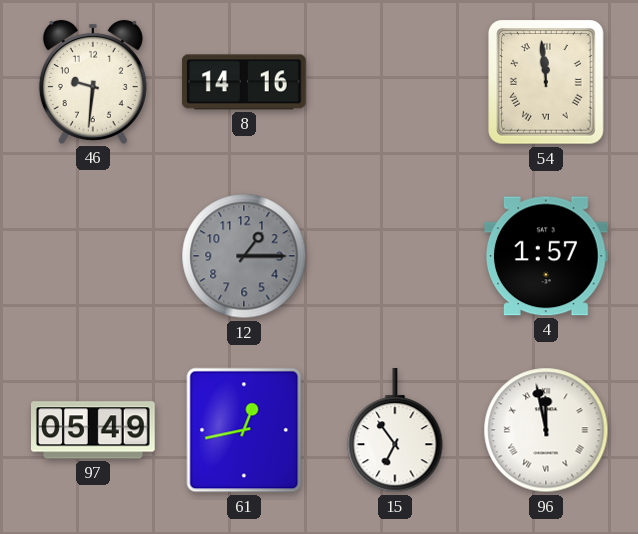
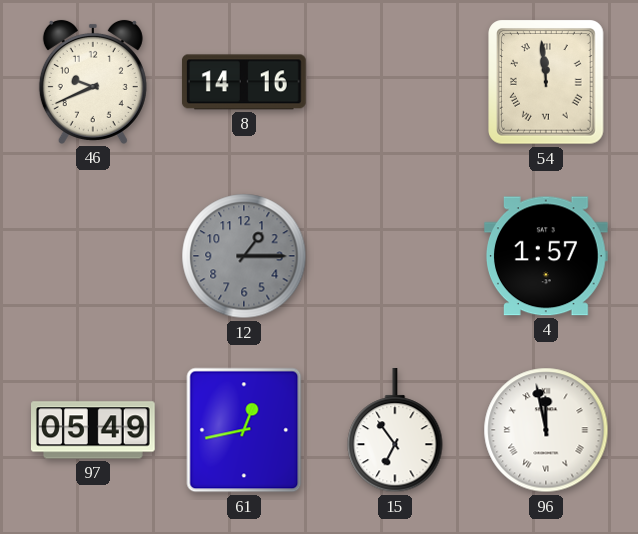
46: 9:31 -> 9:41
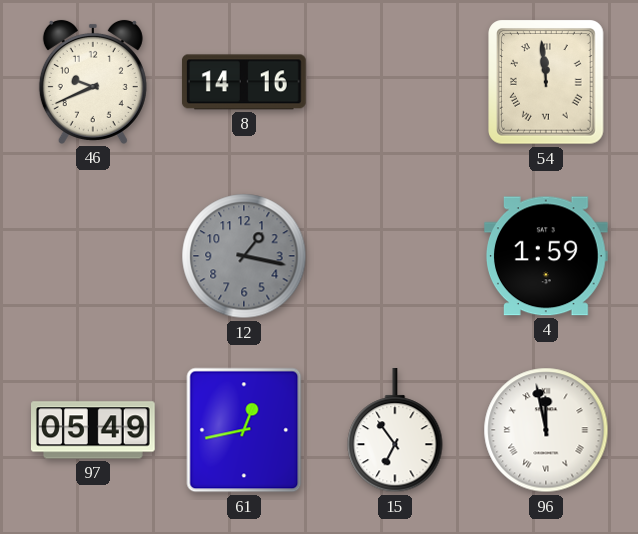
12: 1:15 -> 1:17
4: 1:57 -> 1:59
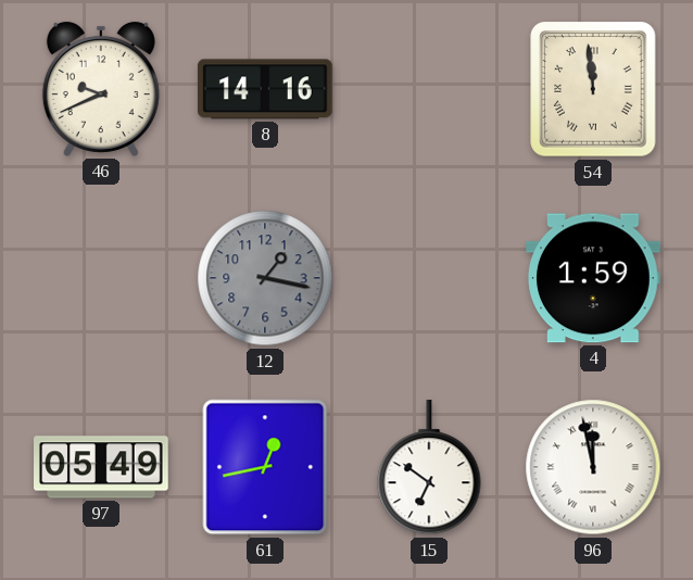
15: 6:54 -> 6:51
